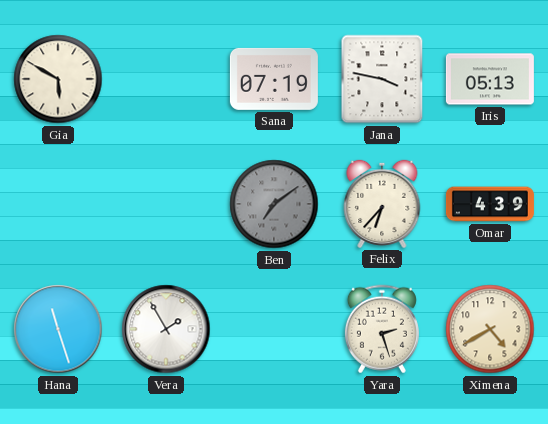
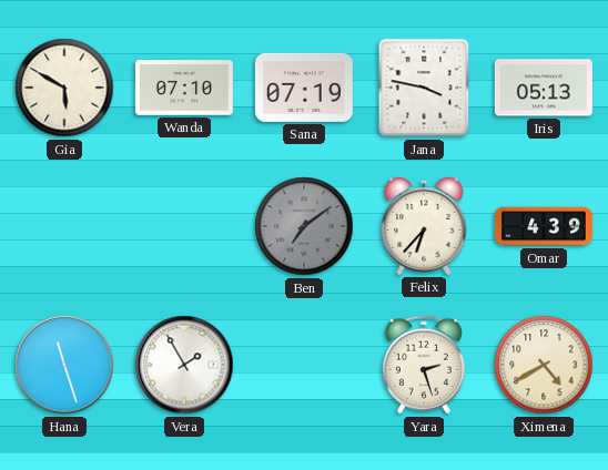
Wanda: none -> 07:10
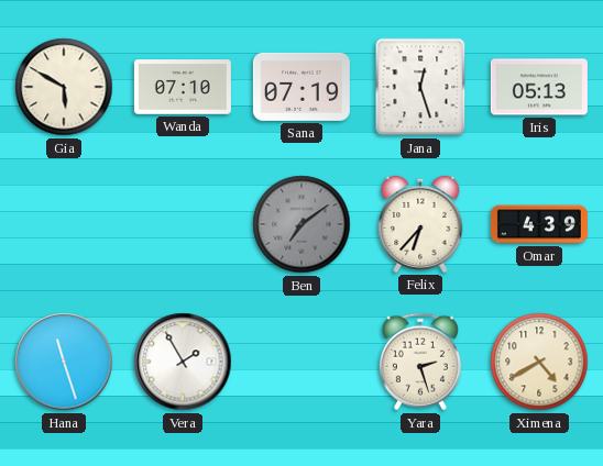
Jana: 3:47 -> 12:27
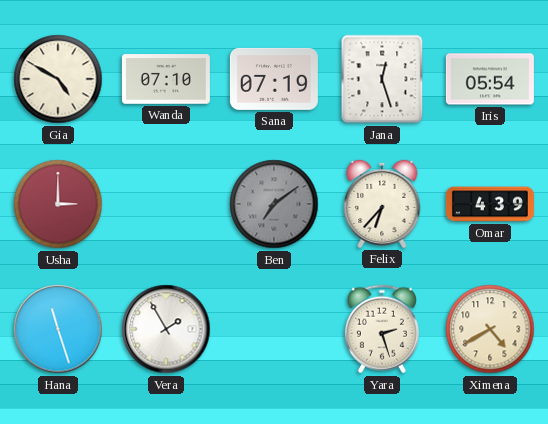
Gia: 5:50 -> 4:50
Iris: 05:13 -> 05:54
Usha: none -> 3:00
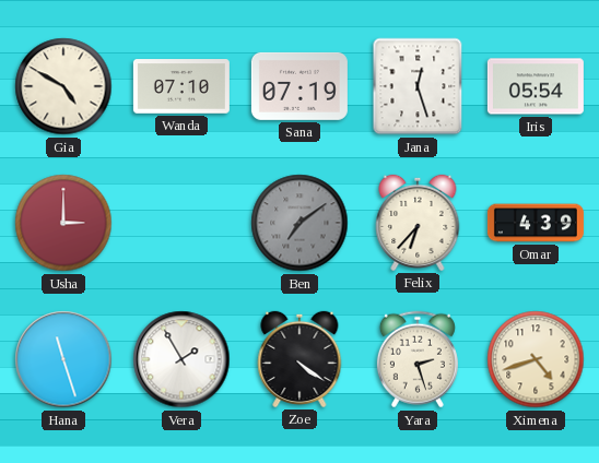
Zoe: none -> 4:21
Ximena: 4:40 -> 4:42
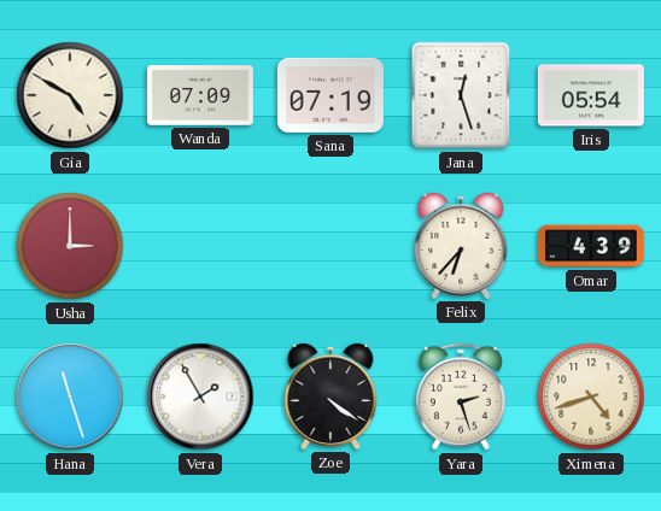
Wanda: 07:10 -> 07:09
Ben: 7:09 -> none
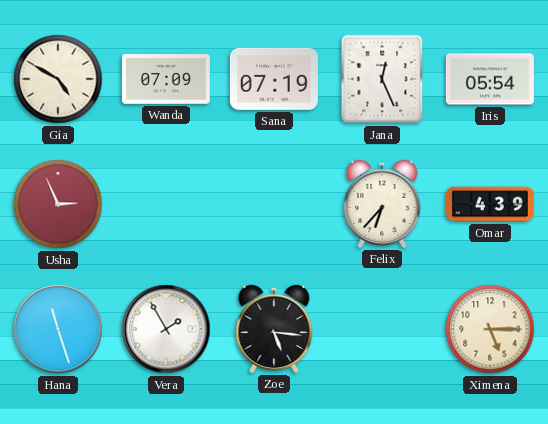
Jana: 12:27 -> 12:26
Usha: 3:00 -> 2:56
Zoe: 4:21 -> 5:16
Yara: 2:27 -> none
Ximena: 4:42 -> 5:15
